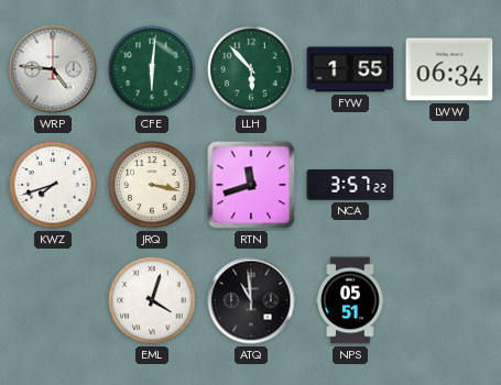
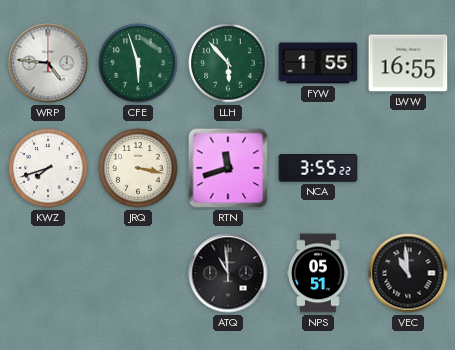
CFE: 6:01 -> 5:57
LWW: 06:34 -> 16:55
NCA: 3:57 -> 3:55
EML: 4:03 -> none
VEC: none -> 10:59
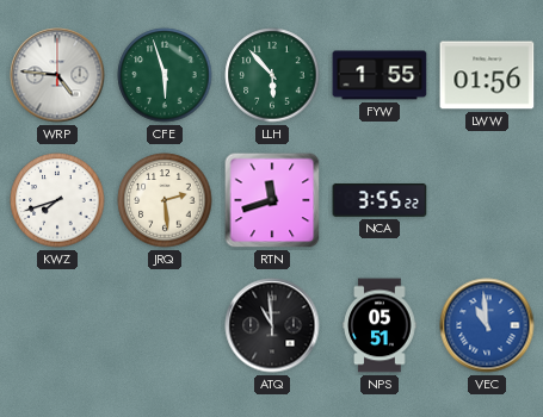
LWW: 16:55 -> 01:56
JRQ: 3:17 -> 2:29
VEC dial: black -> blue
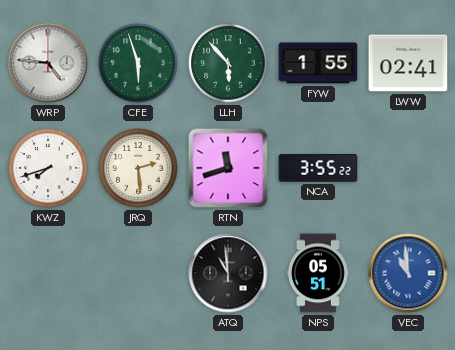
LWW: 01:56 -> 02:41
